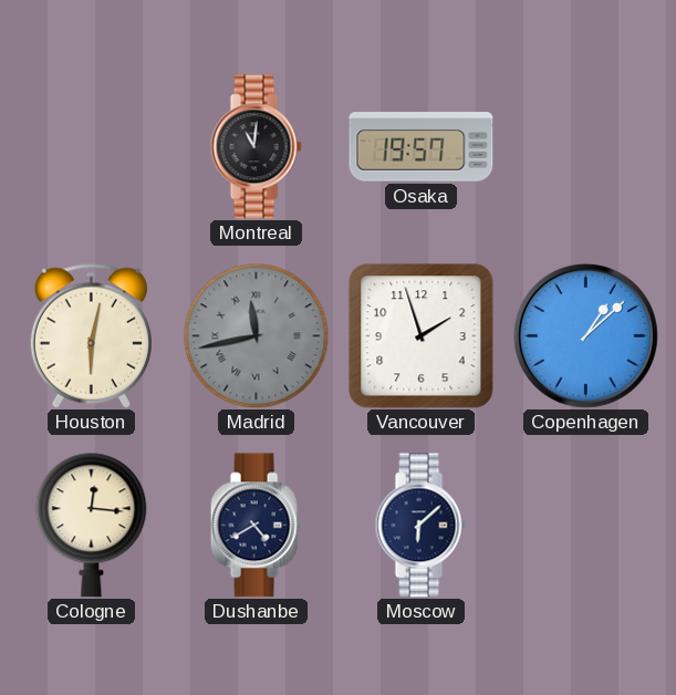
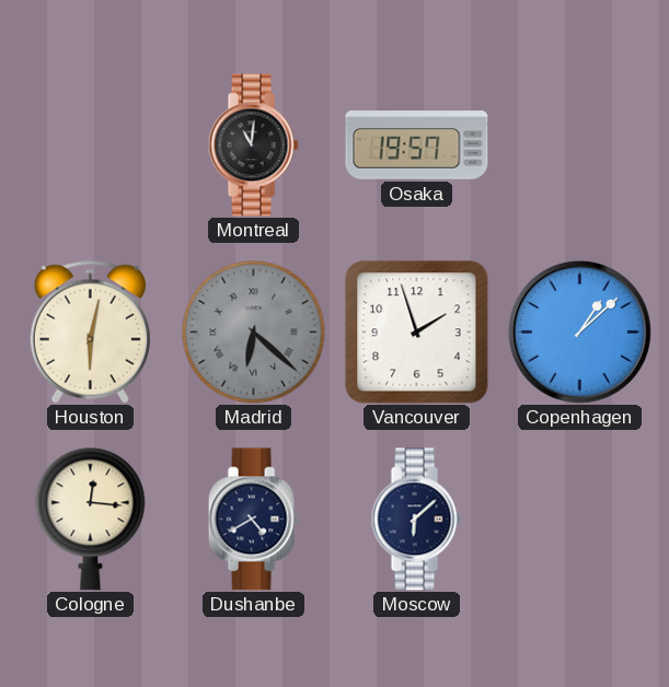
Madrid: 11:43 -> 6:22
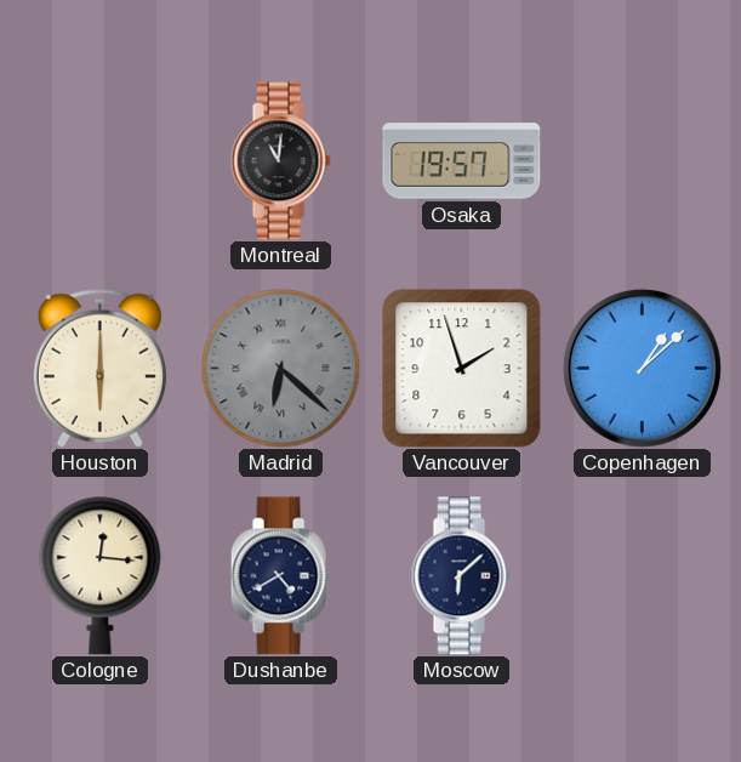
Houston: 6:02 -> 6:00
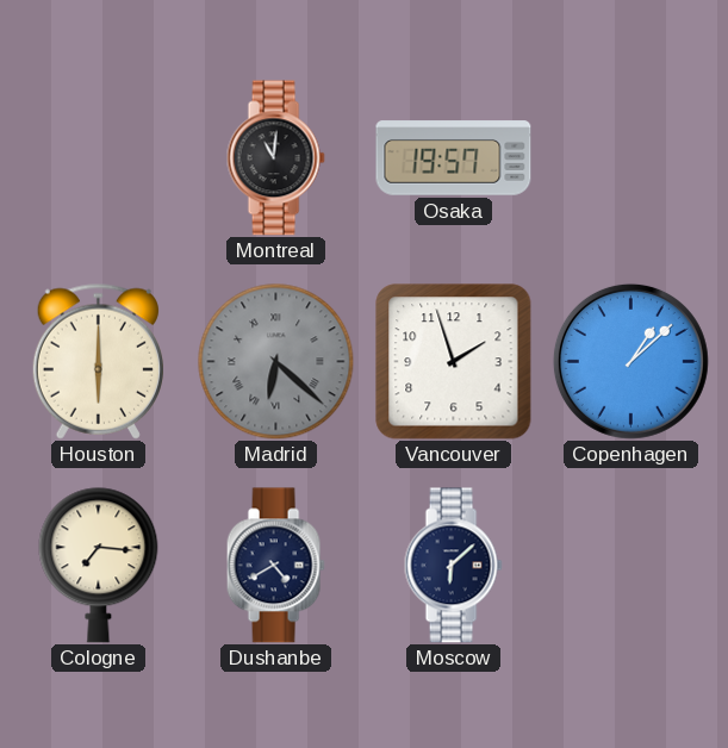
Cologne: 12:16 -> 7:16
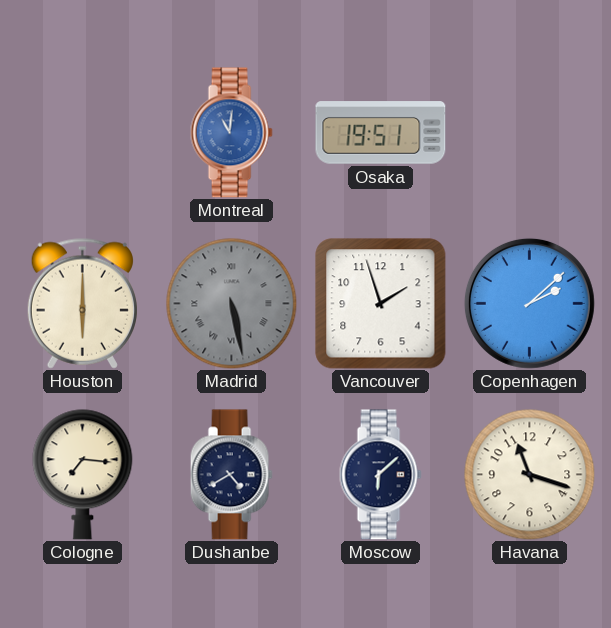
Montreal dial: black -> blue
Osaka: 19:57 -> 19:51
Madrid: 6:22 -> 5:28
Copenhagen: 1:08 -> 2:08
Havana: none -> 11:18
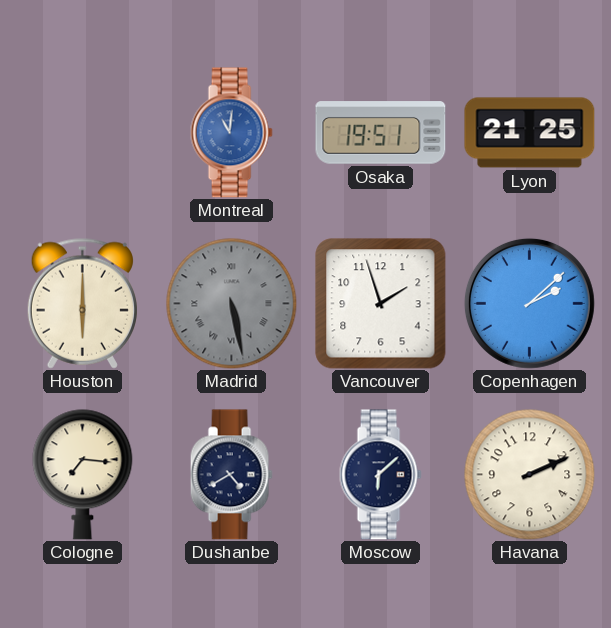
Lyon: none -> 21:25
Havana: 11:18 -> 2:11
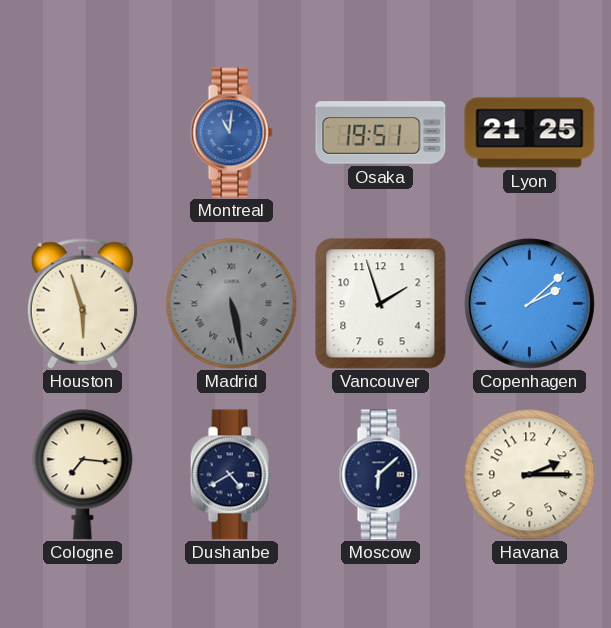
Houston: 6:00 -> 5:57
Havana: 2:11 -> 2:15
